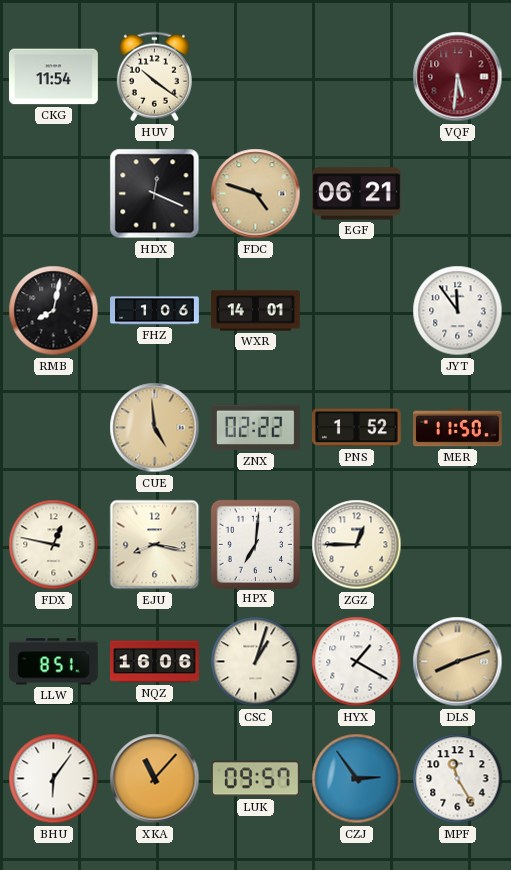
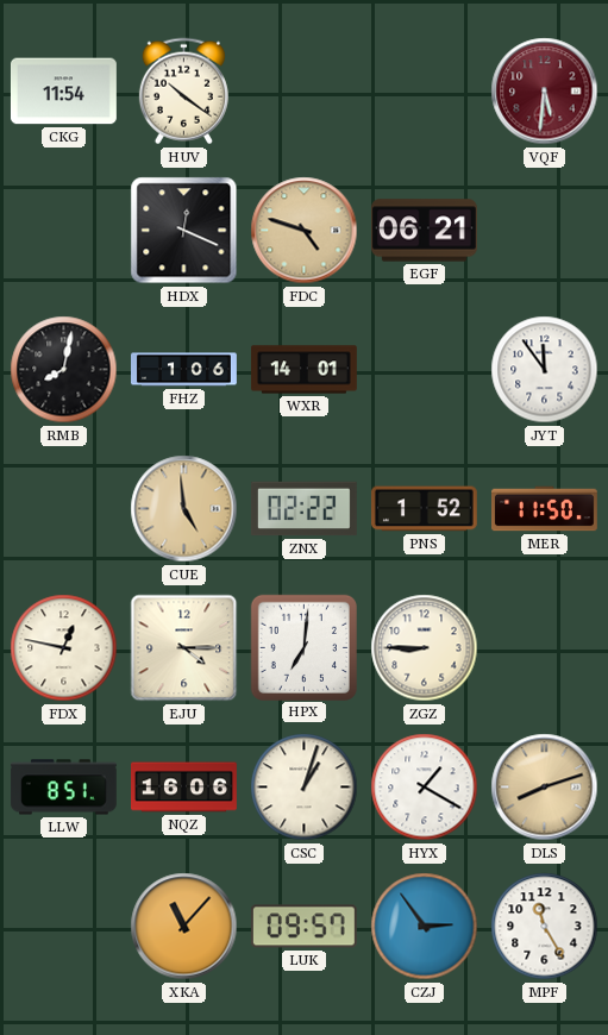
EJU: 8:17 -> 4:15
ZGZ: 12:45 -> 8:45
BHU: 6:06 -> none
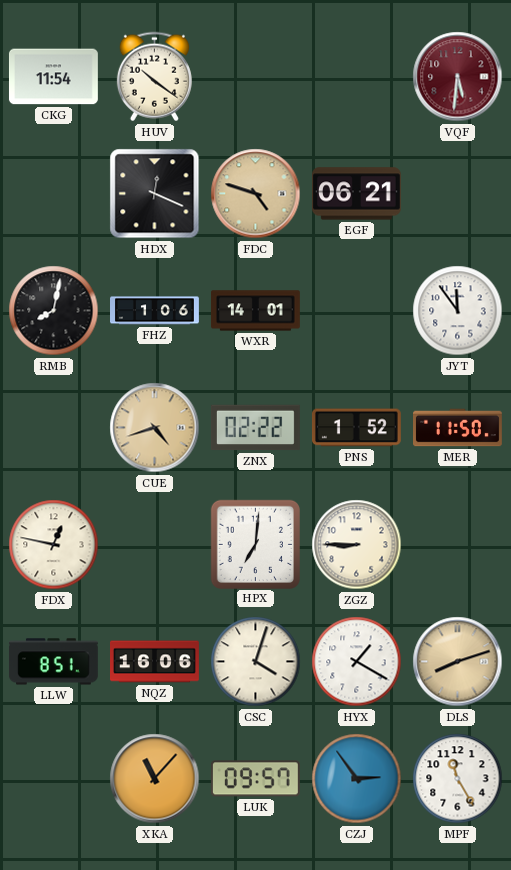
CUE: 4:59 -> 4:42
EJU: 4:15 -> none
CSC: 1:03 -> 4:03
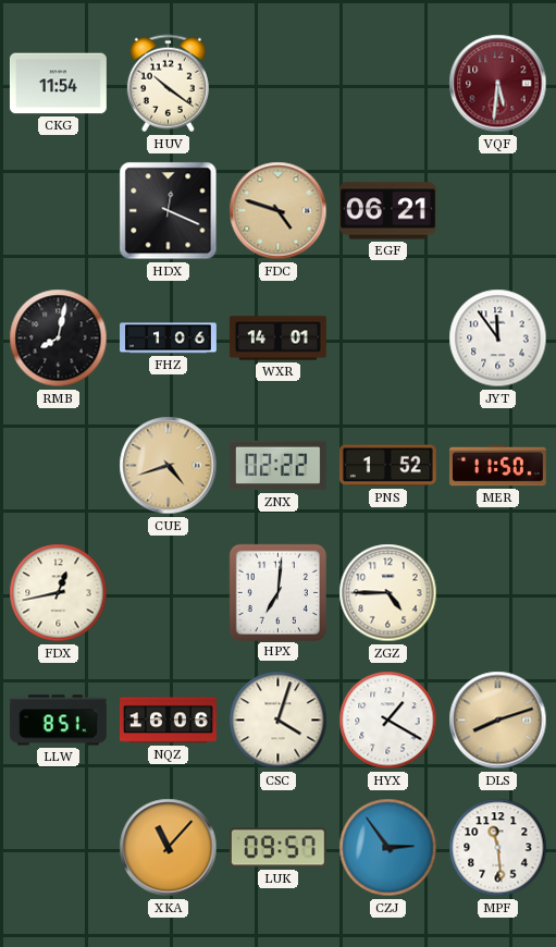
FDX: 12:47 -> 12:43
ZGZ: 8:45 -> 4:45
MPF: 11:25 -> 11:29
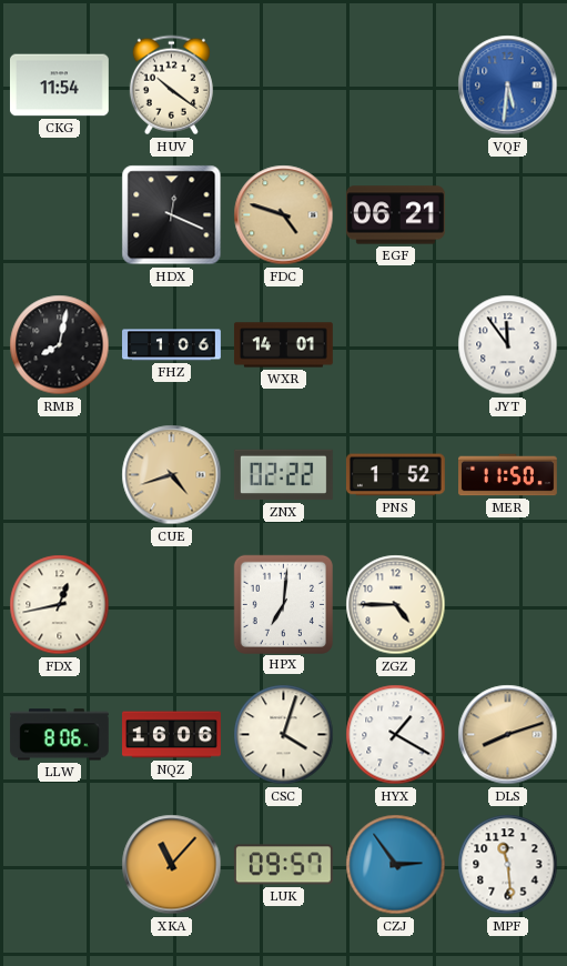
VQF dial: burgundy -> blue
LLW: 8:51 -> 8:06
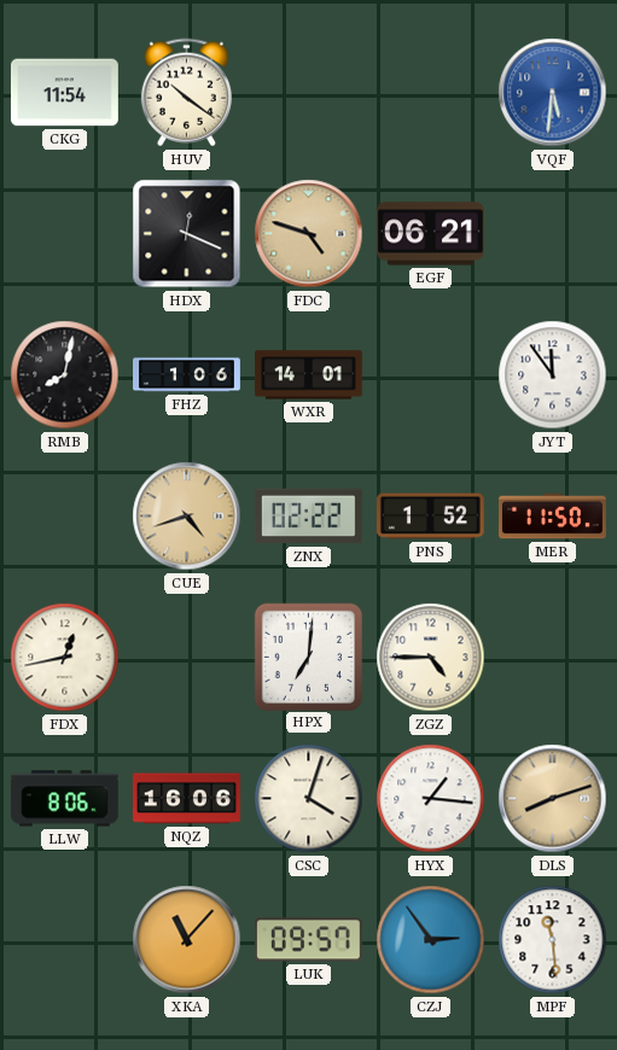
HYX: 1:20 -> 1:16
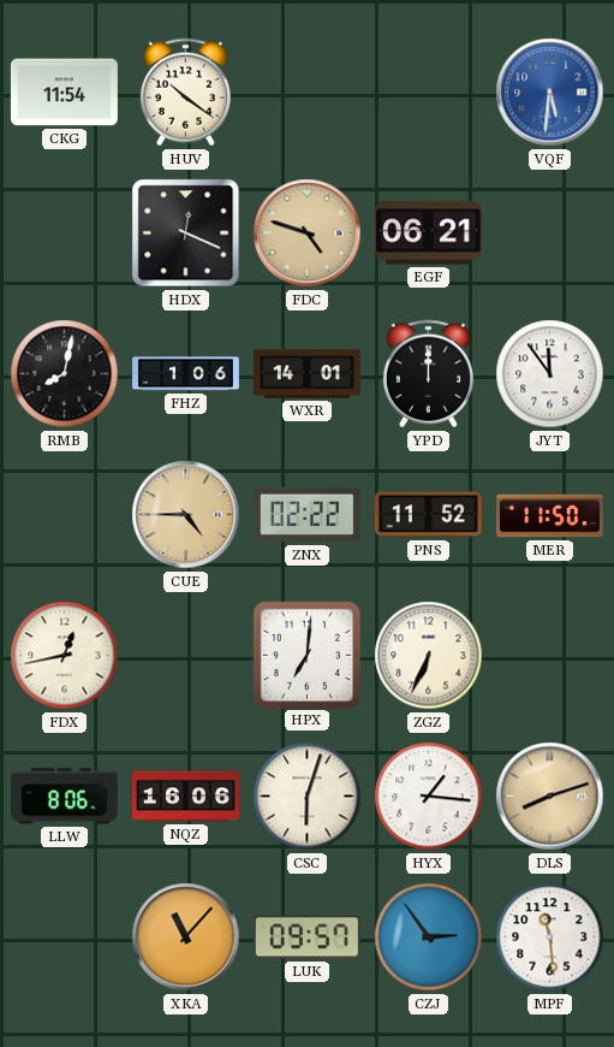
YPD: none -> 12:00
CUE: 4:42 -> 4:45
PNS: 1:52 -> 11:52
ZGZ: 4:45 -> 6:34
CSC: 4:03 -> 6:03
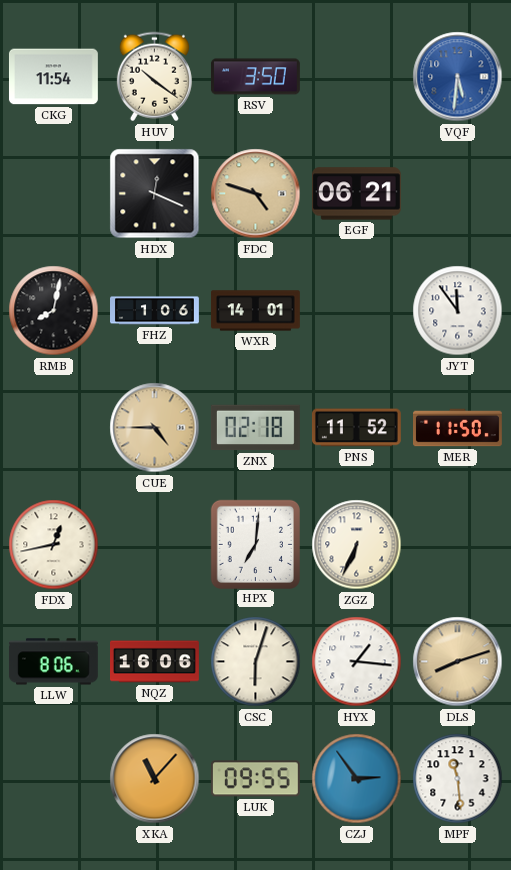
RSV: none -> 3:50
YPD: 12:00 -> none
ZNX: 02:22 -> 02:18
LUK: 09:57 -> 09:55
